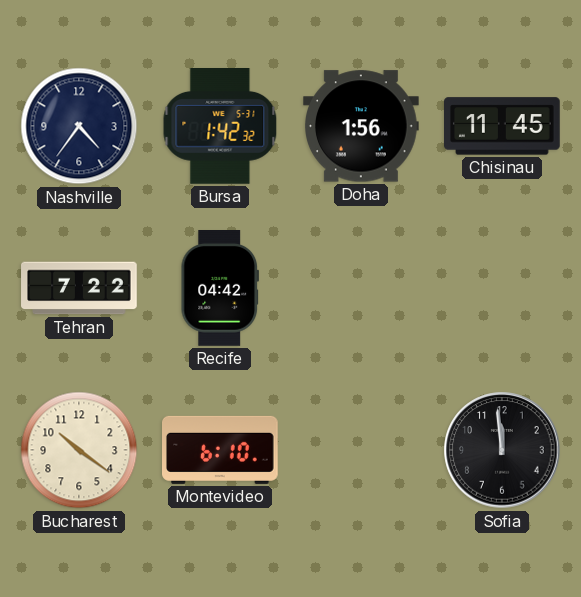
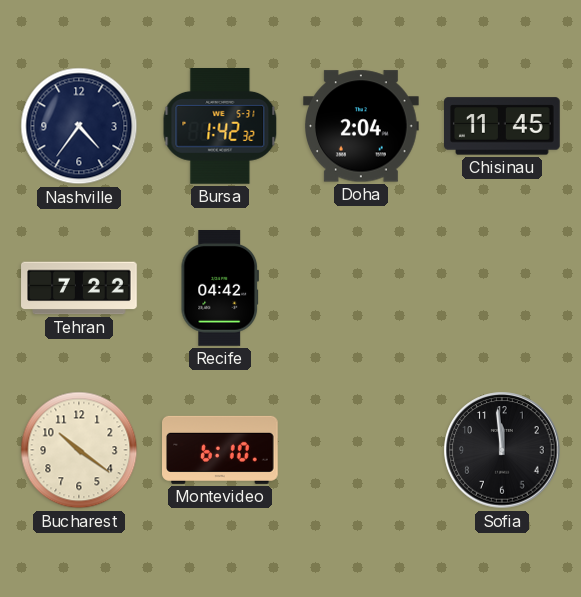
Doha: 1:56 -> 2:04
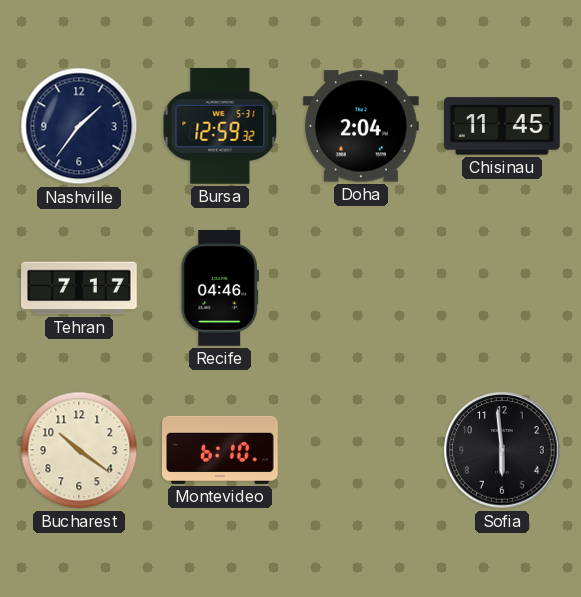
Nashville: 4:36 -> 1:36
Bursa: 1:42 -> 12:59
Tehran: 7:22 -> 7:17
Recife: 04:42 -> 04:46
Sofia: 11:59 -> 5:59
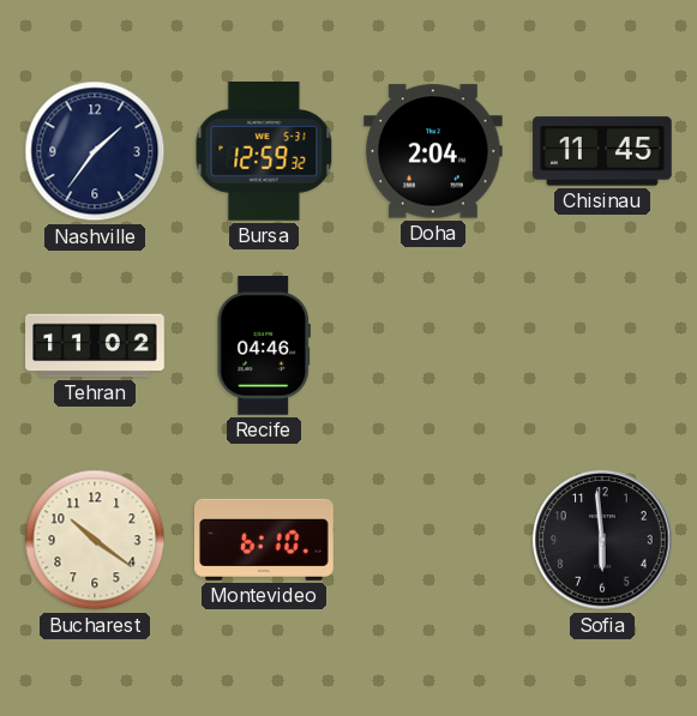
Tehran: 7:17 -> 11:02
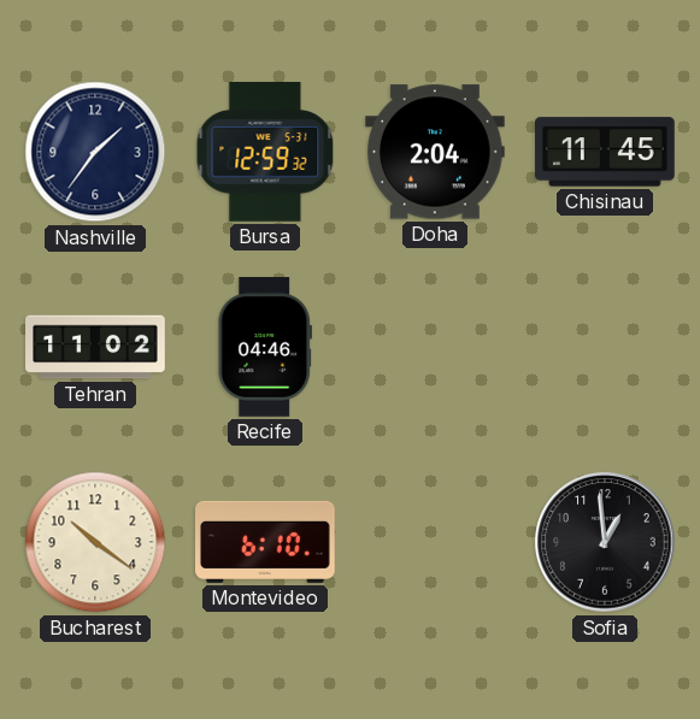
Sofia: 5:59 -> 12:59
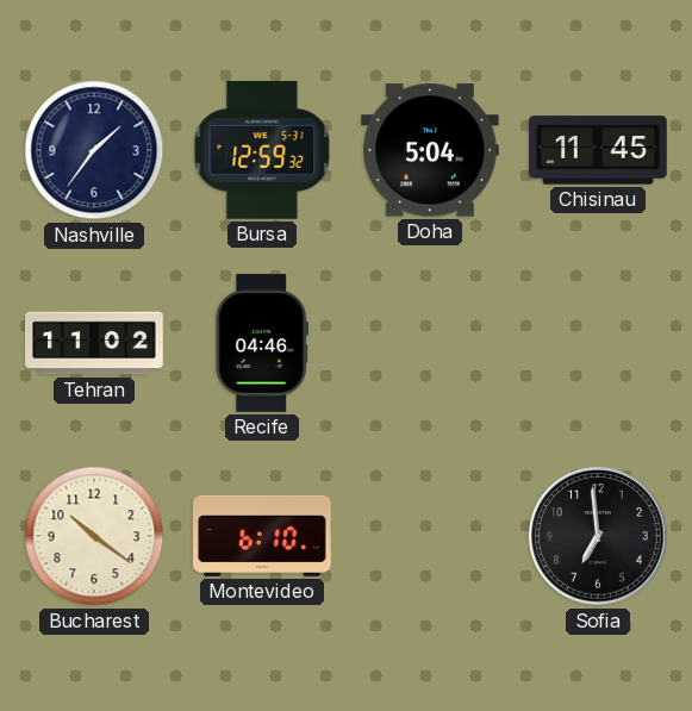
Doha: 2:04 -> 5:04
Sofia: 12:59 -> 6:59
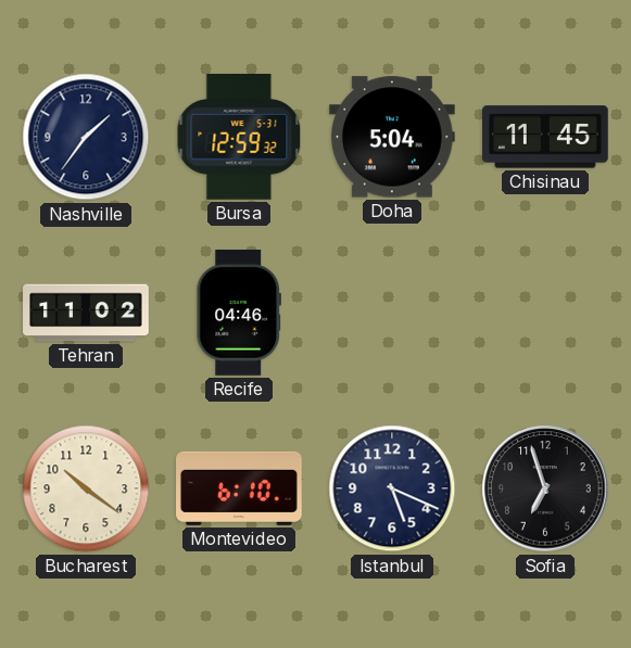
Istanbul: none -> 5:19
Sofia: 6:59 -> 6:57
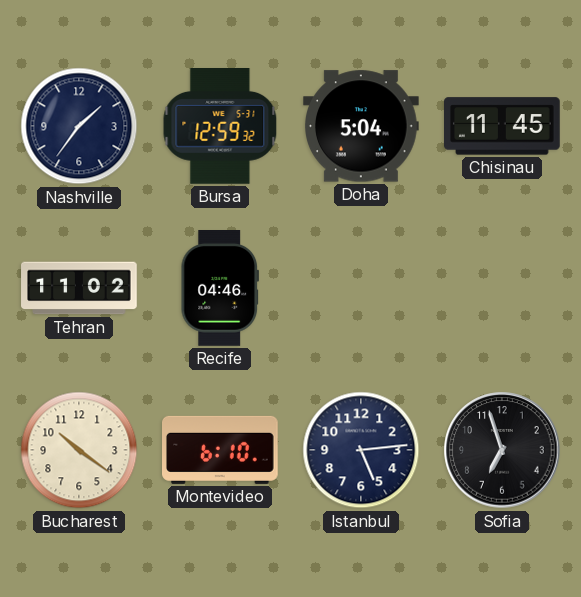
Istanbul: 5:19 -> 5:14
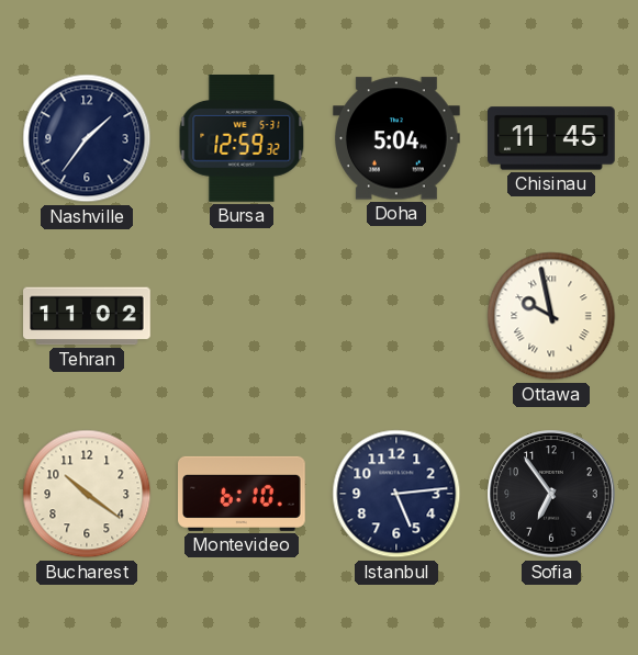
Recife: 04:46 -> none
Ottawa: none -> 9:58
Sofia: 6:57 -> 6:54
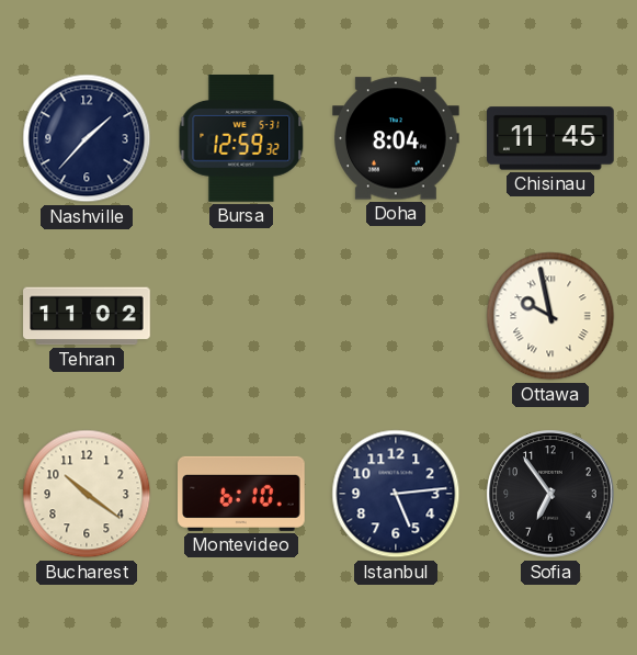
Nashville: 1:36 -> 1:37
Doha: 5:04 -> 8:04
